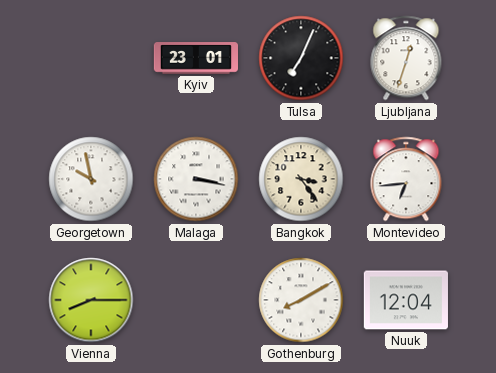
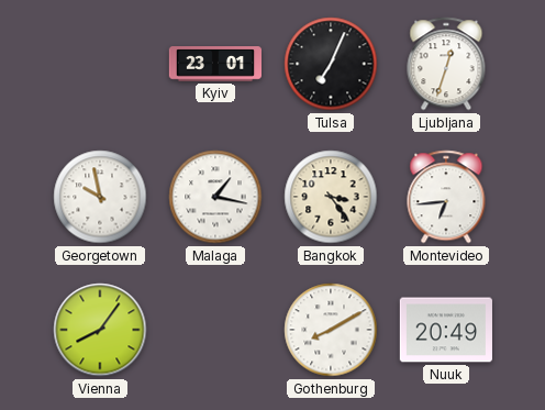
Malaga: 3:17 -> 1:17
Vienna: 8:15 -> 8:06
Nuuk: 12:04 -> 20:49
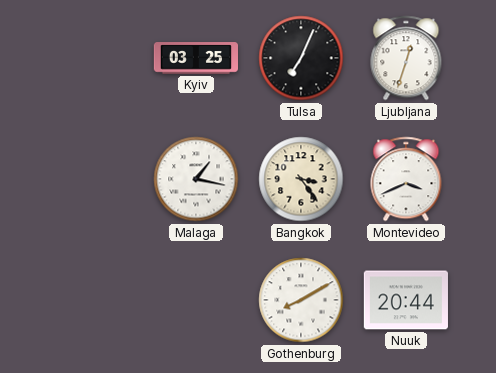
Kyiv: 23:01 -> 03:25
Georgetown: 9:58 -> none
Montevideo: 6:44 -> 3:41
Vienna: 8:06 -> none
Nuuk: 20:49 -> 20:44
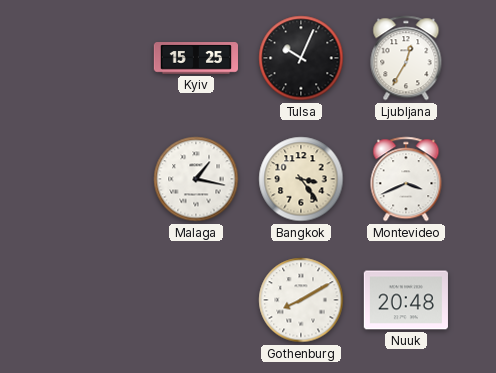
Kyiv: 03:25 -> 15:25
Tulsa: 7:04 -> 10:04
Ljubljana: 12:33 -> 12:35
Nuuk: 20:44 -> 20:48
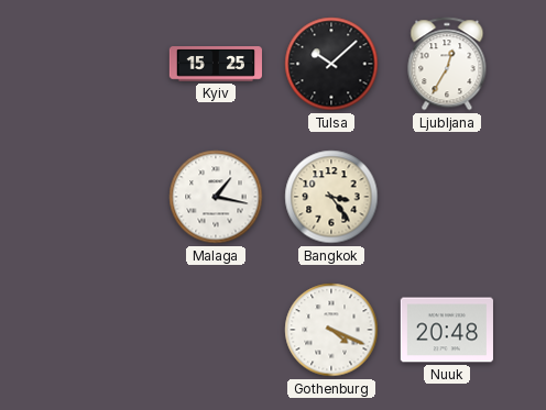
Tulsa: 10:04 -> 10:08
Montevideo: 3:41 -> none
Gothenburg: 8:10 -> 4:19
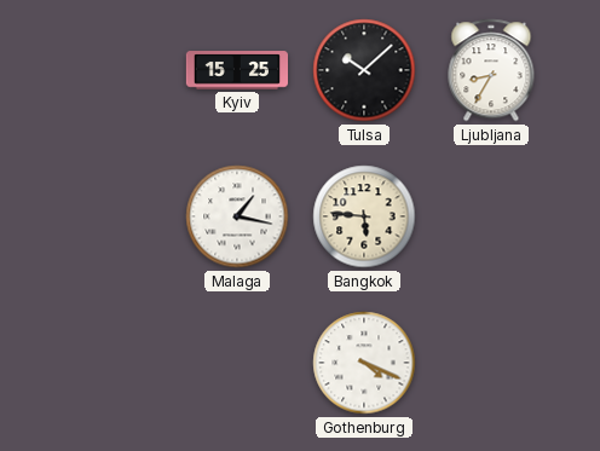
Ljubljana: 12:35 -> 8:35
Bangkok: 3:24 -> 5:46
Nuuk: 20:48 -> none
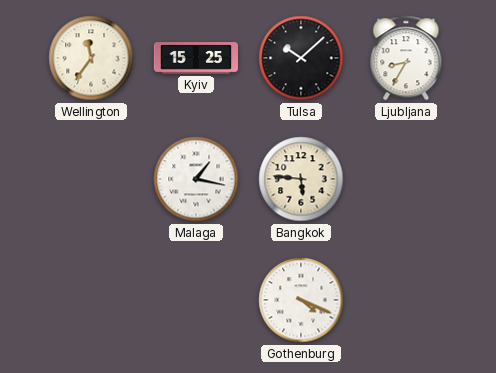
Wellington: none -> 11:36
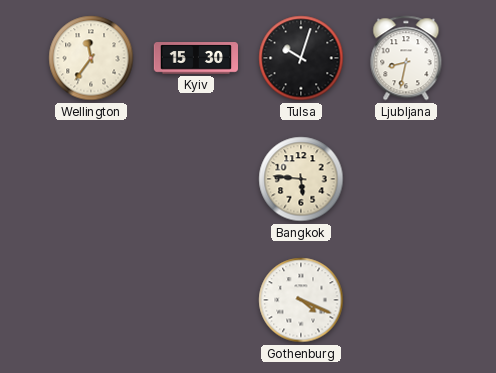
Kyiv: 15:25 -> 15:30
Tulsa: 10:08 -> 10:03
Ljubljana: 8:35 -> 8:32
Malaga: 1:17 -> none
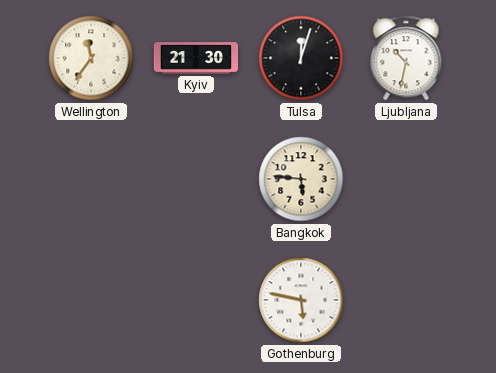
Kyiv: 15:30 -> 21:30
Tulsa: 10:03 -> 12:03
Ljubljana: 8:32 -> 10:32
Gothenburg: 4:19 -> 5:47
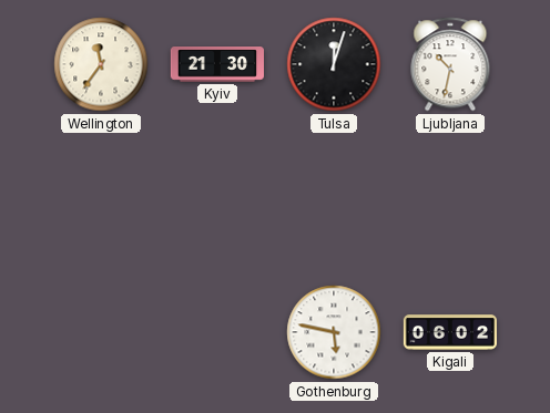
Bangkok: 5:46 -> none
Kigali: none -> 06:02
